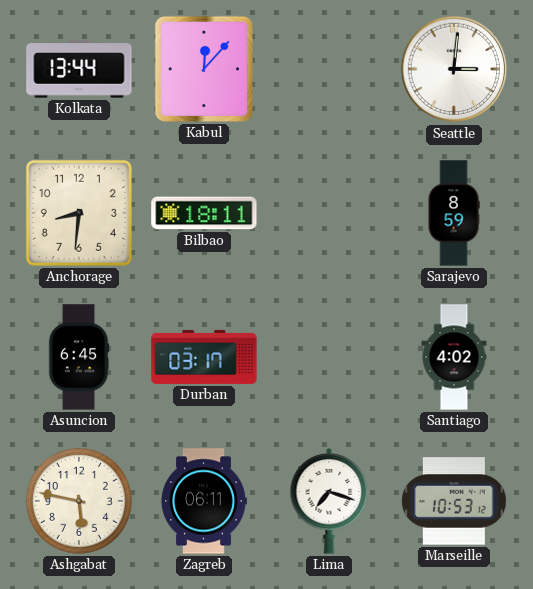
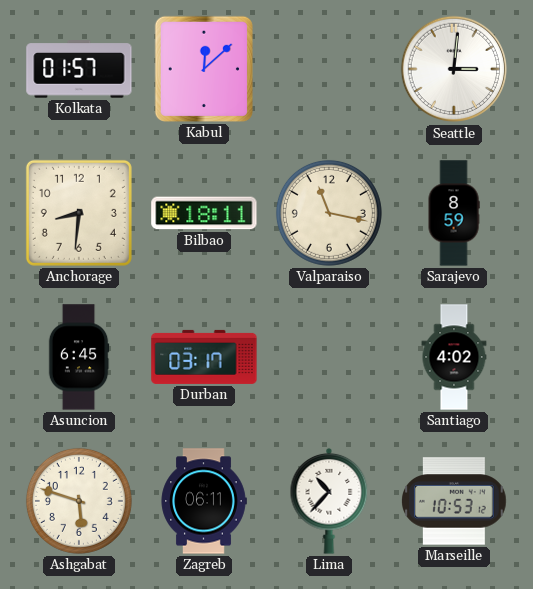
Kolkata: 13:44 -> 01:57
Kabul: 12:07 -> 12:08
Valparaiso: none -> 11:17
Ashgabat: 5:47 -> 5:48
Lima: 7:18 -> 10:37
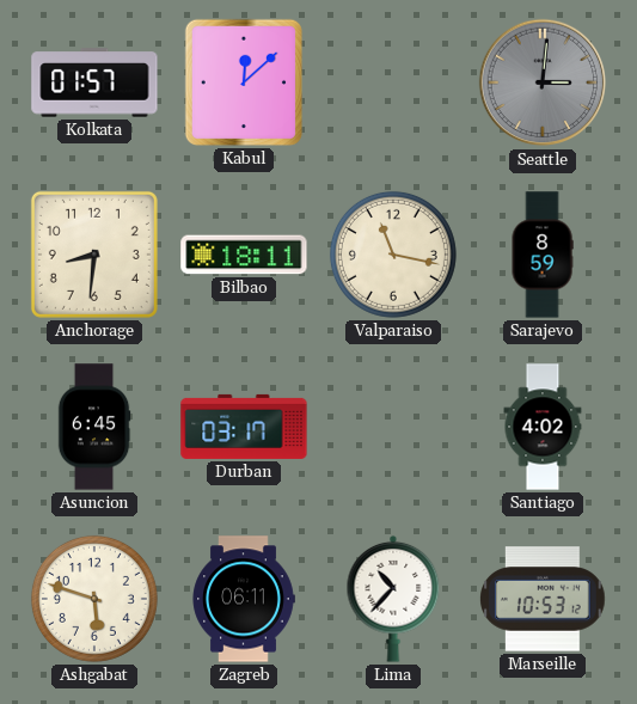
Seattle dial: white -> grey
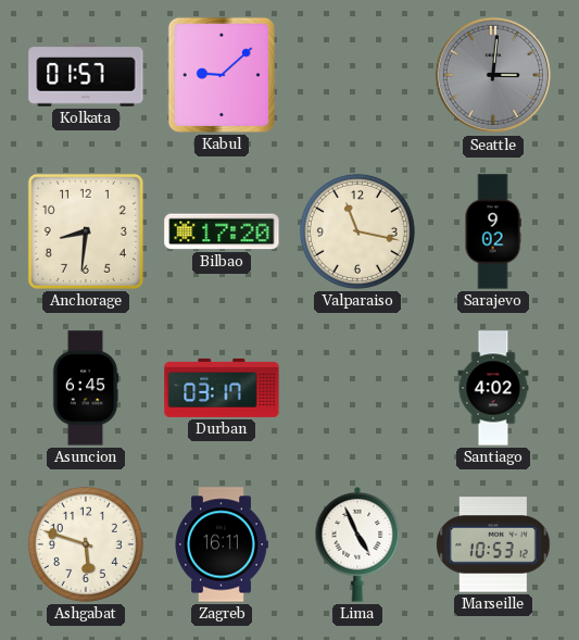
Kabul: 12:08 -> 9:08
Bilbao: 18:11 -> 17:20
Sarajevo: 8:59 -> 9:02
Zagreb: 06:11 -> 16:11
Lima: 10:37 -> 4:56
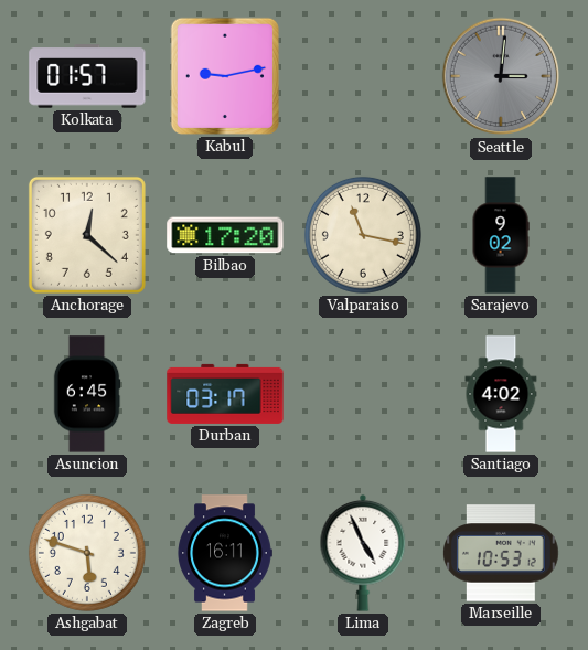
Kabul: 9:08 -> 9:13
Anchorage: 8:31 -> 12:22
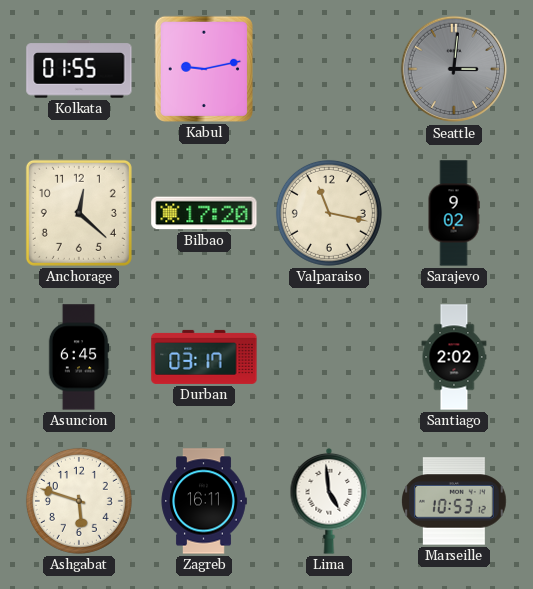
Kolkata: 01:57 -> 01:55
Santiago: 4:02 -> 2:02
Lima: 4:56 -> 4:59
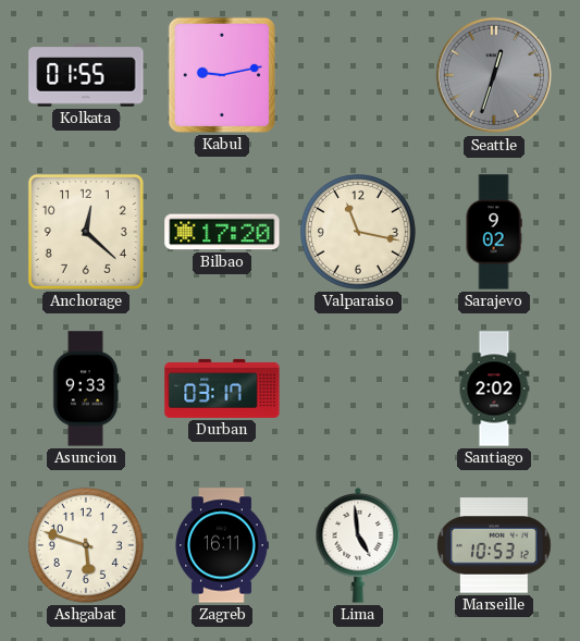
Seattle: 3:01 -> 12:33
Asuncion: 6:45 -> 9:33
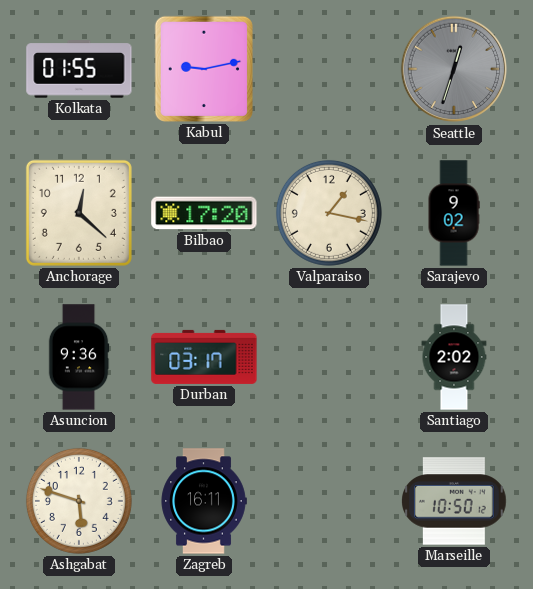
Valparaiso: 11:17 -> 1:17
Asuncion: 9:33 -> 9:36
Lima: 4:59 -> none
Marseille: 10:53 -> 10:50
